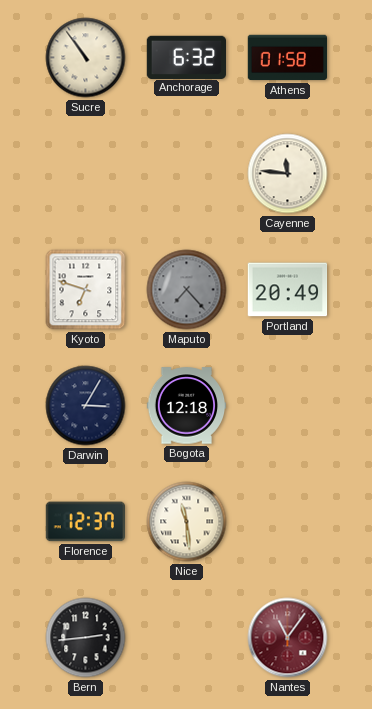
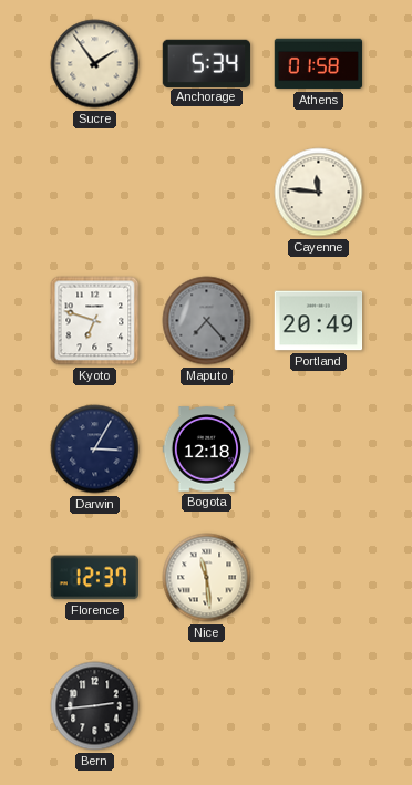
Sucre: 10:54 -> 1:54
Anchorage: 6:32 -> 5:34
Nantes: 11:06 -> none
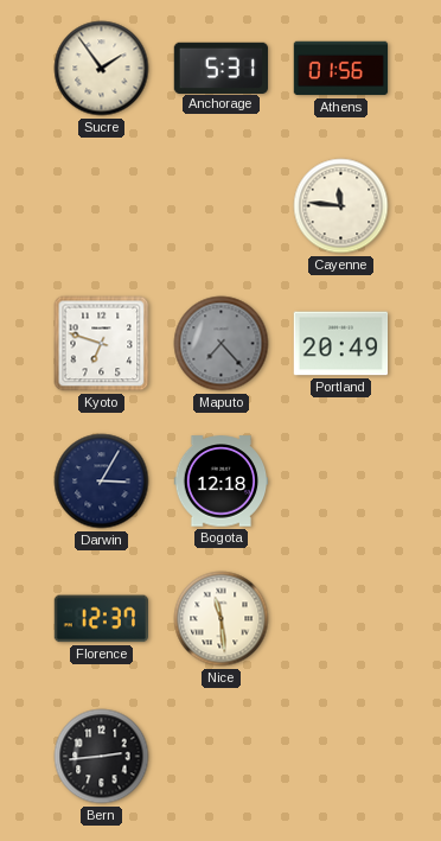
Anchorage: 5:34 -> 5:31
Athens: 01:58 -> 01:56
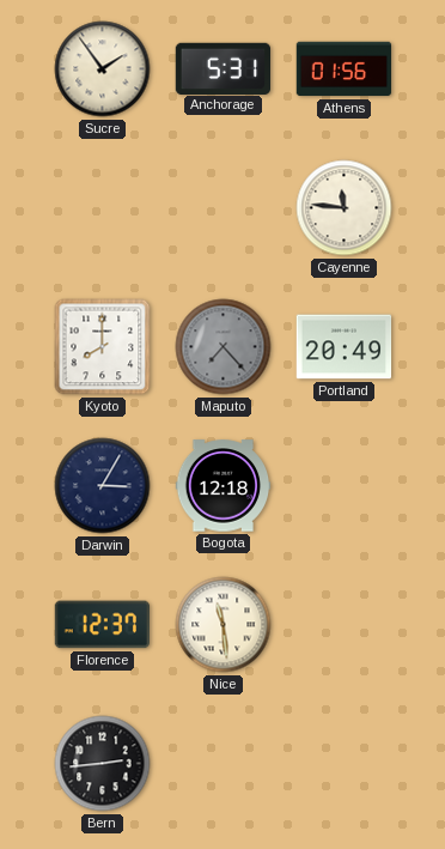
Kyoto: 6:48 -> 8:00
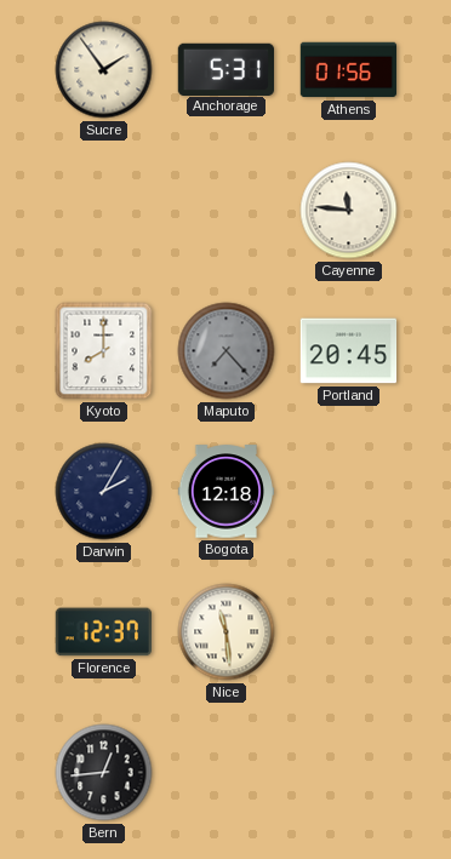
Portland: 20:49 -> 20:45
Darwin: 3:05 -> 2:05
Bern: 2:44 -> 12:44
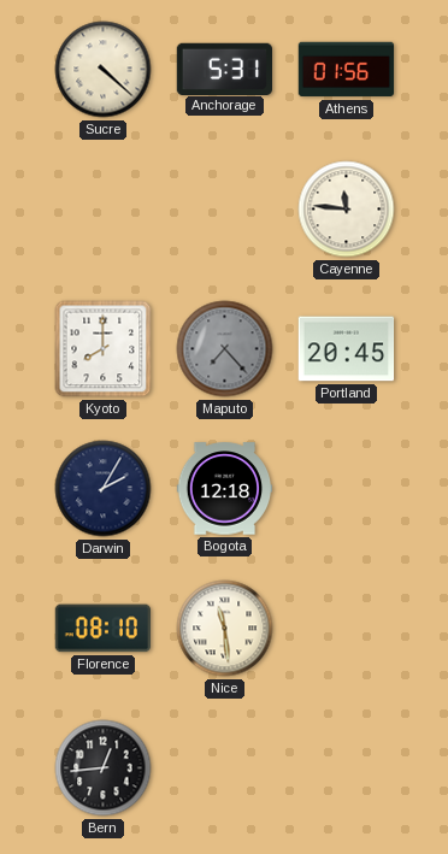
Sucre: 1:54 -> 4:22
Florence: 12:37 -> 08:10
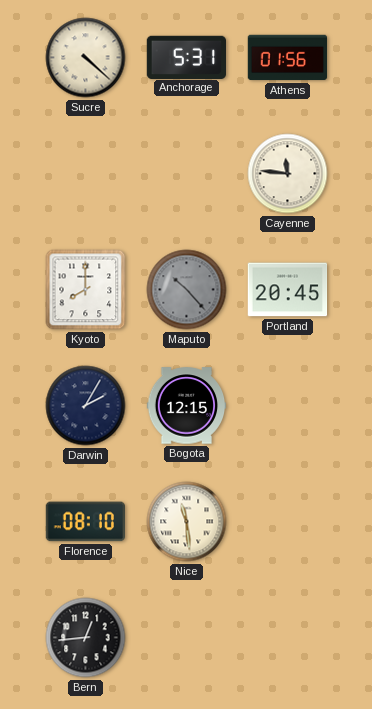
Maputo: 7:23 -> 10:23
Bogota: 12:18 -> 12:15
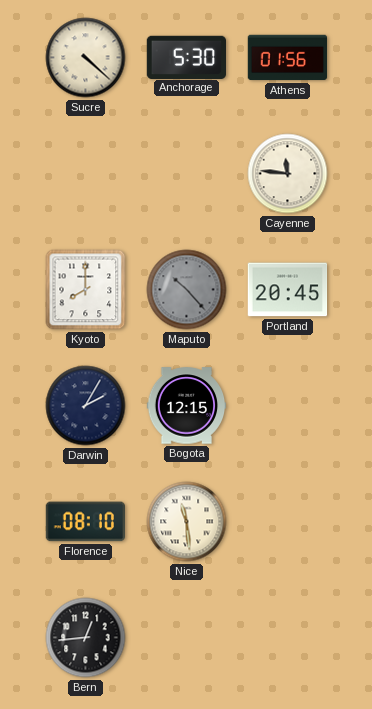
Anchorage: 5:31 -> 5:30
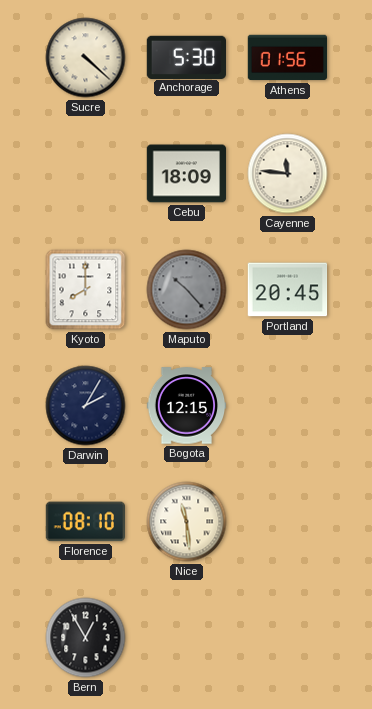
Cebu: none -> 18:09
Bern: 12:44 -> 12:55
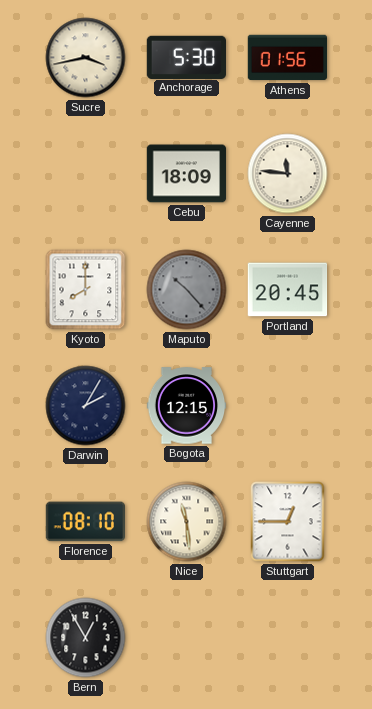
Sucre: 4:22 -> 3:43
Stuttgart: none -> 12:45
